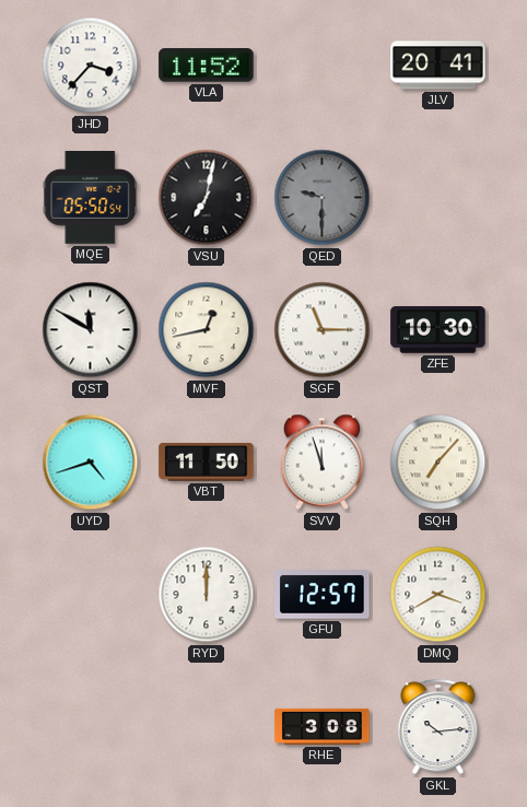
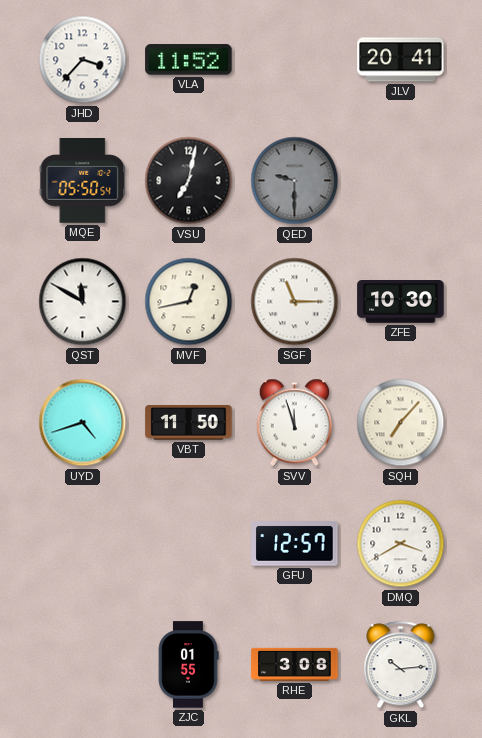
RYD: 12:00 -> none
ZJC: none -> 01:55
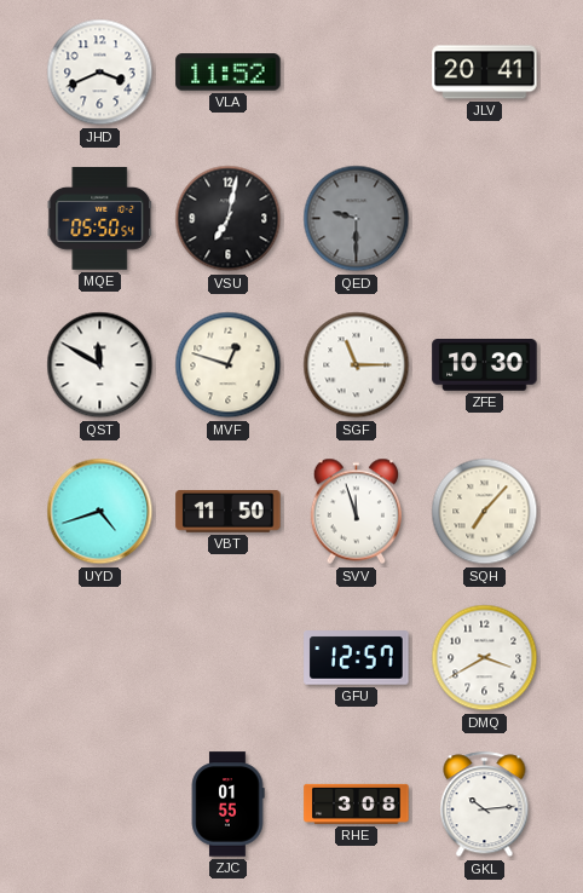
JHD: 3:37 -> 3:41
MVF: 12:43 -> 12:48
